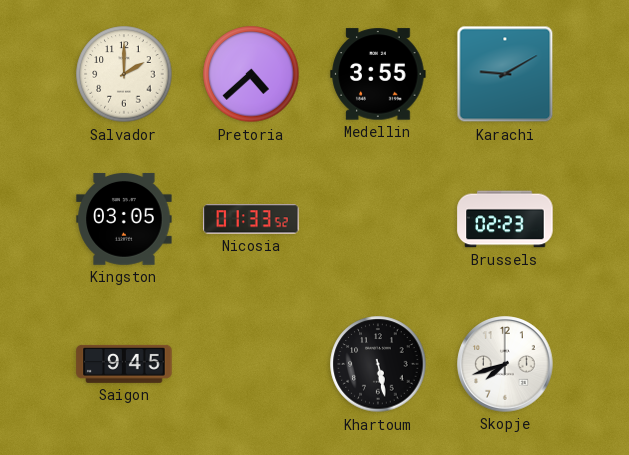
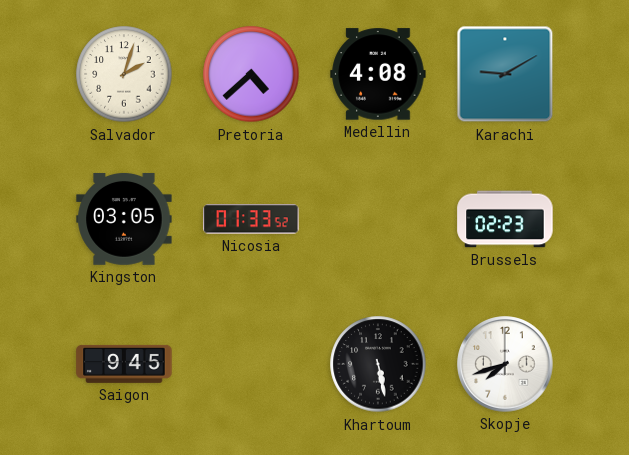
Salvador: 2:00 -> 2:03
Medellin: 3:55 -> 4:08
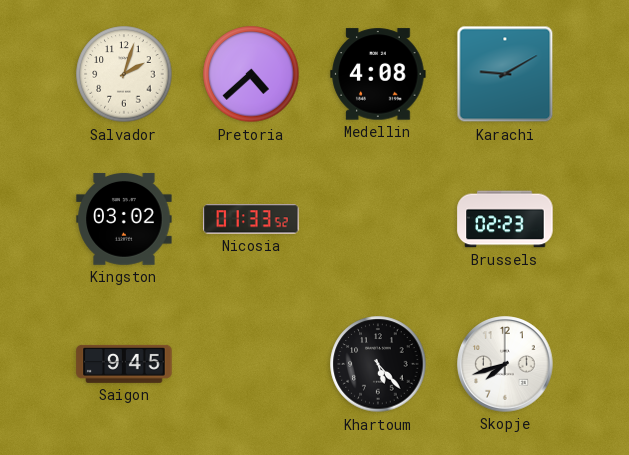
Kingston: 03:05 -> 03:02
Khartoum: 5:28 -> 5:23
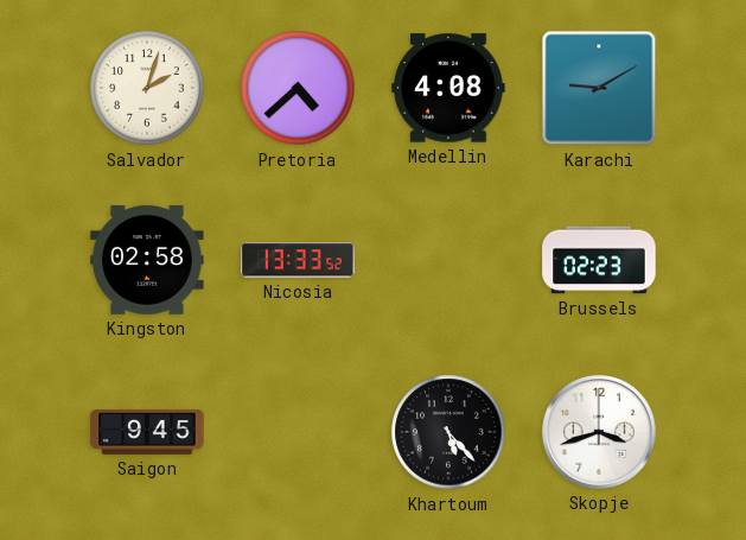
Kingston: 03:02 -> 02:58
Nicosia: 01:33 -> 13:33
Skopje: 7:42 -> 3:42
